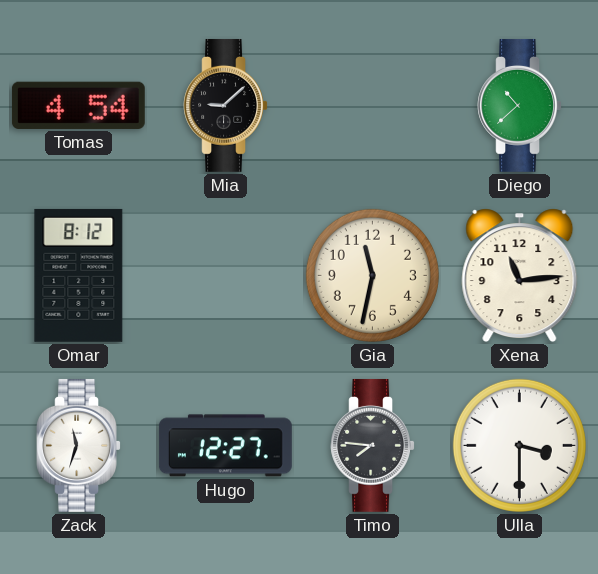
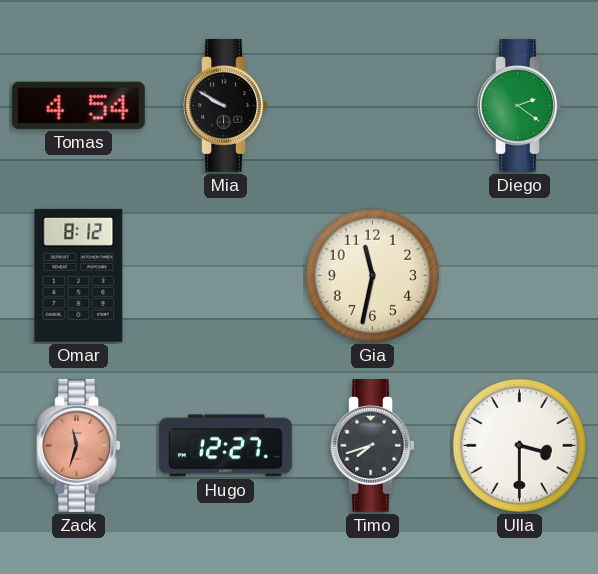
Mia: 9:08 -> 9:50
Diego: 10:38 -> 2:21
Xena: 11:14 -> none
Zack dial: white -> salmon
Timo: 7:46 -> 7:42
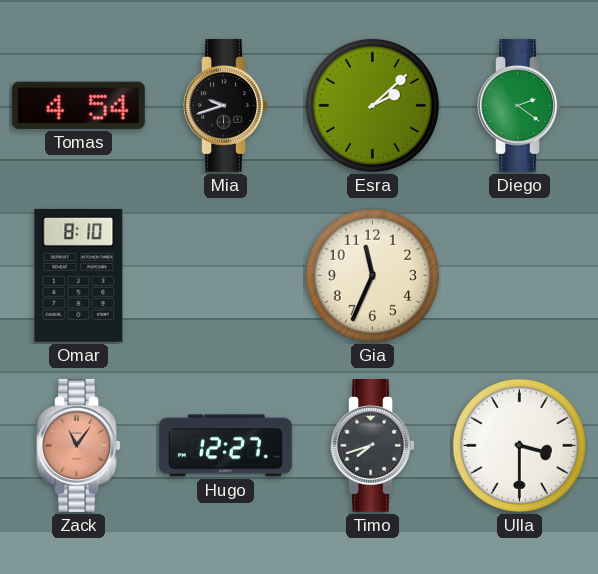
Mia: 9:50 -> 9:42
Esra: none -> 2:08
Omar: 8:12 -> 8:10
Gia: 11:32 -> 11:34
Zack: 11:33 -> 11:06
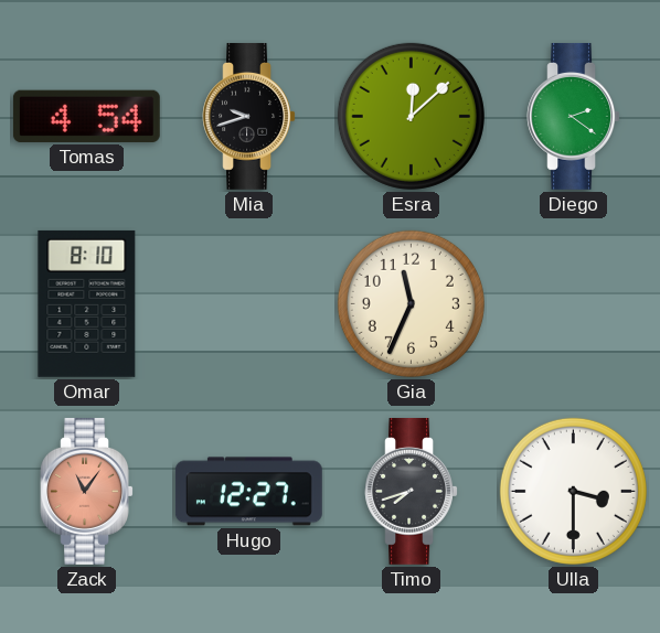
Esra: 2:08 -> 12:08
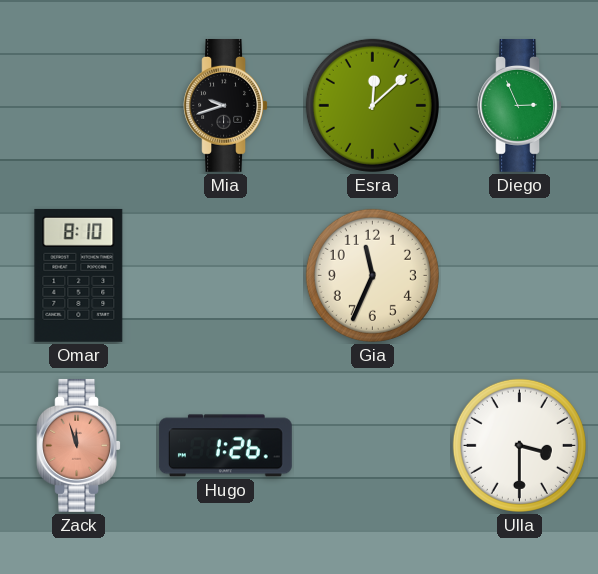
Tomas: 4:54 -> none
Diego: 2:21 -> 2:56
Zack: 11:06 -> 11:57
Hugo: 12:27 -> 1:26
Timo: 7:42 -> none
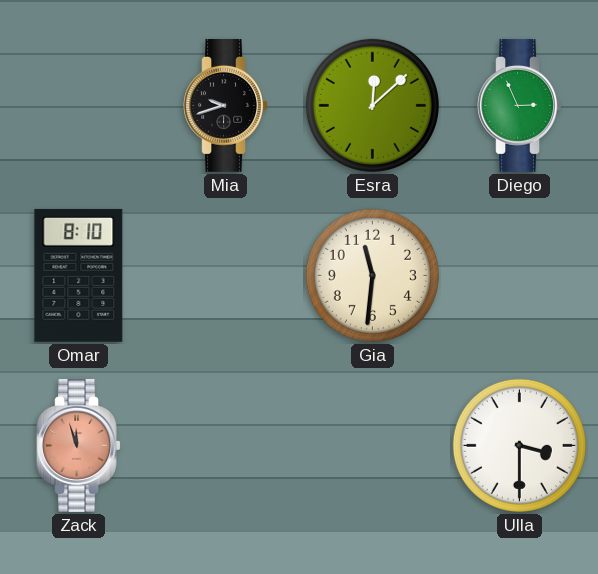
Gia: 11:34 -> 11:31
Hugo: 1:26 -> none
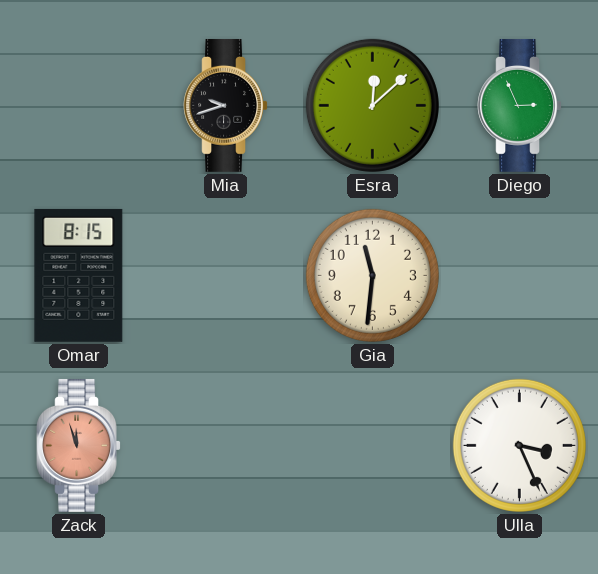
Omar: 8:10 -> 8:15
Ulla: 3:30 -> 3:26
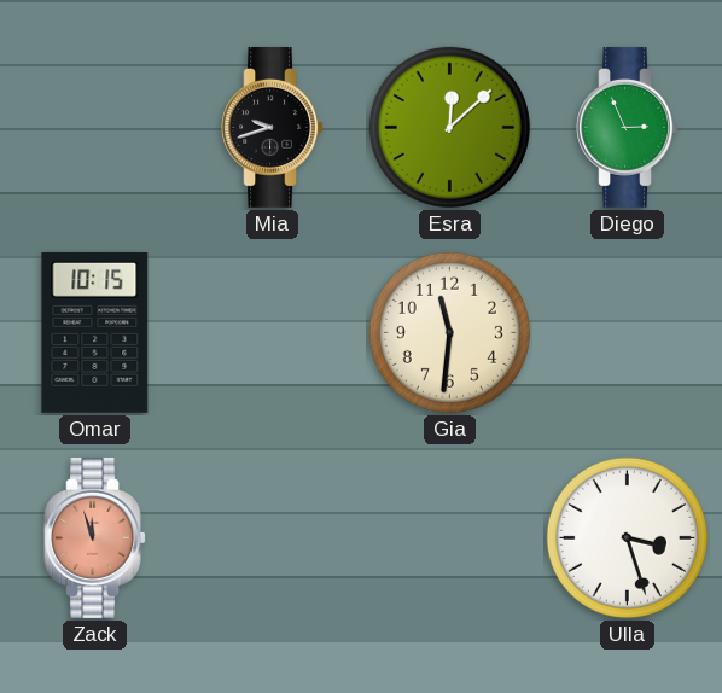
Omar: 8:15 -> 10:15
Ulla: 3:26 -> 3:27
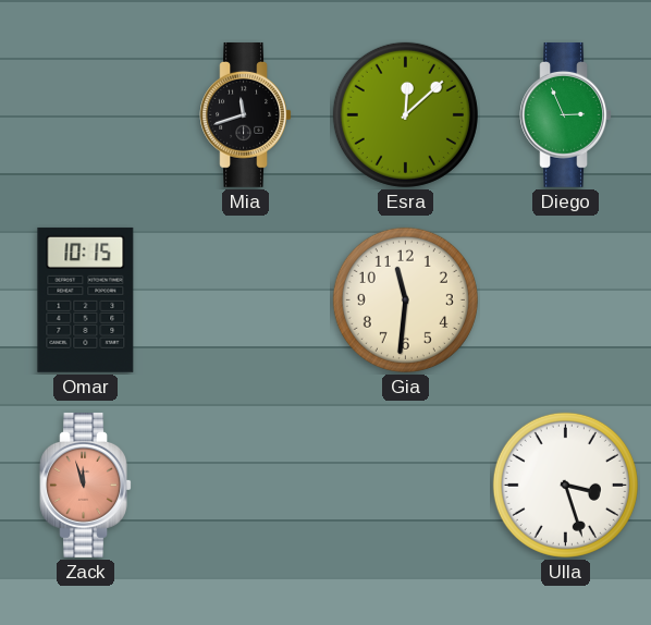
Mia: 9:42 -> 11:42
